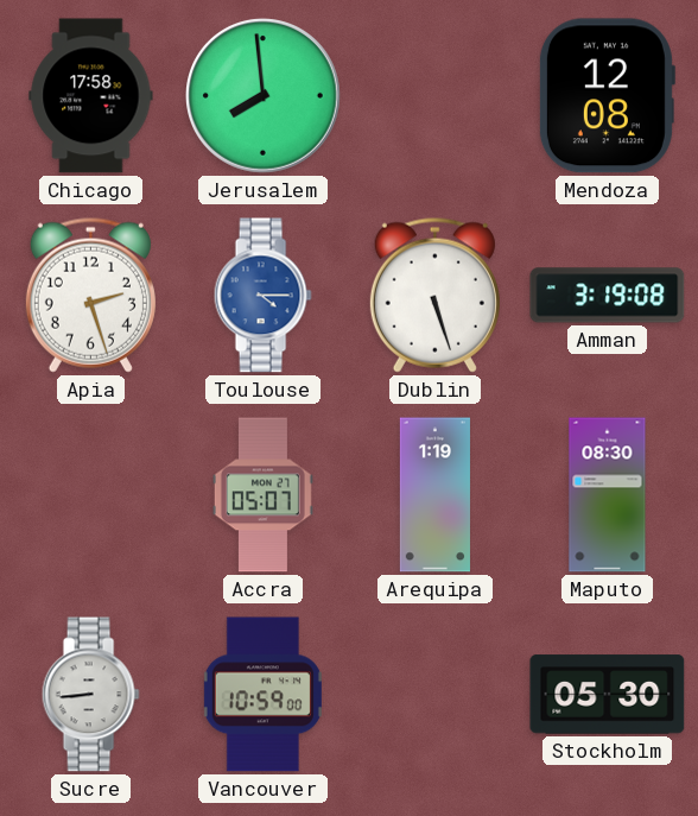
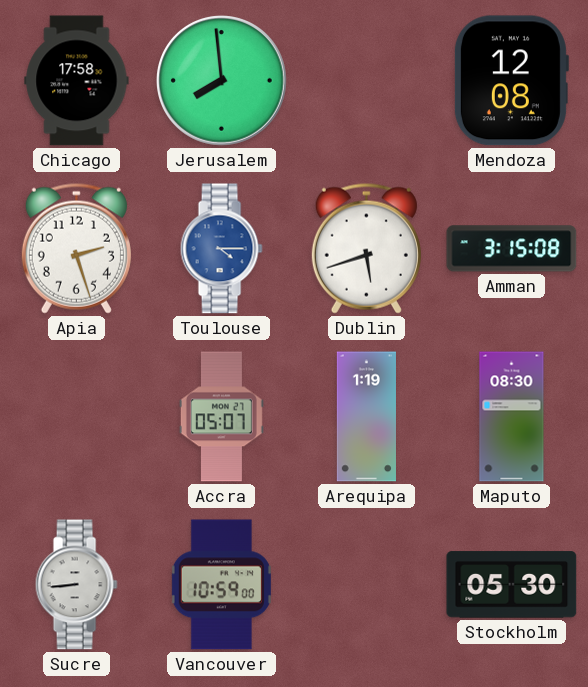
Dublin: 5:27 -> 5:42
Amman: 3:19 -> 3:15
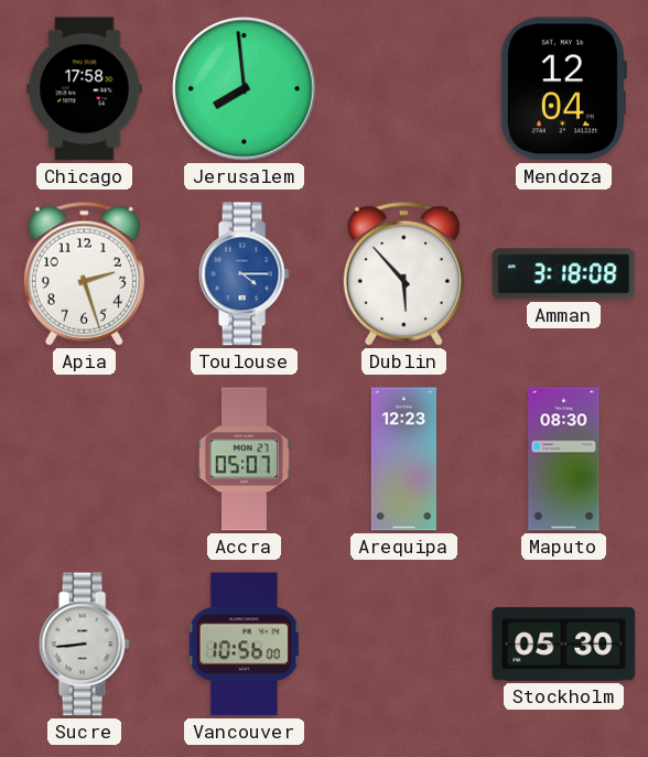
Mendoza: 12:08 -> 12:04
Dublin: 5:42 -> 5:53
Amman: 3:15 -> 3:18
Arequipa: 1:19 -> 12:23
Vancouver: 10:59 -> 10:56
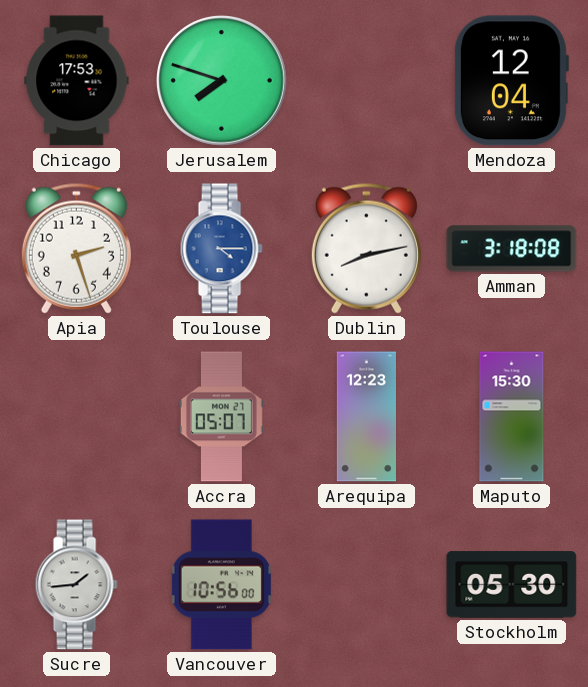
Chicago: 17:58 -> 17:53
Jerusalem: 7:59 -> 7:48
Dublin: 5:53 -> 8:13
Maputo: 08:30 -> 15:30
Sucre: 8:44 -> 1:44
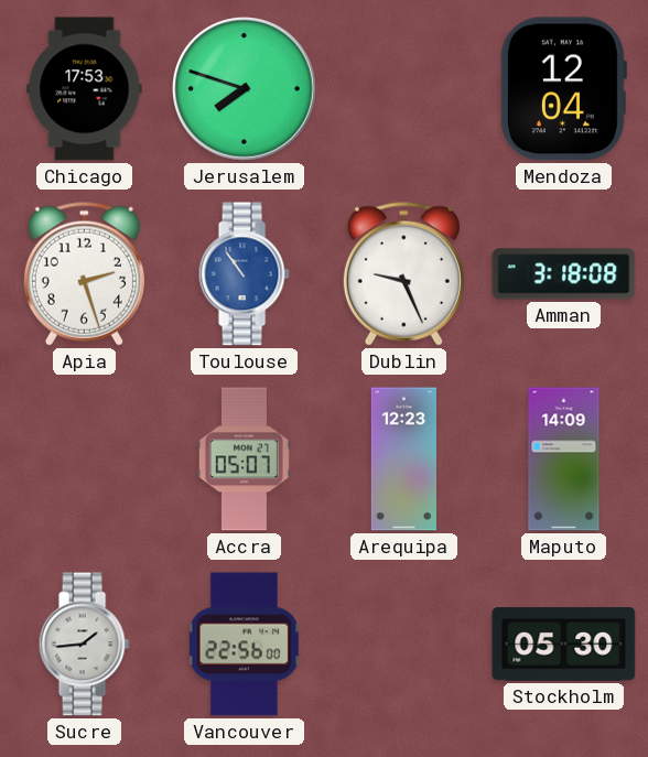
Toulouse: 4:15 -> 10:54
Dublin: 8:13 -> 9:26
Maputo: 15:30 -> 14:09
Vancouver: 10:56 -> 22:56
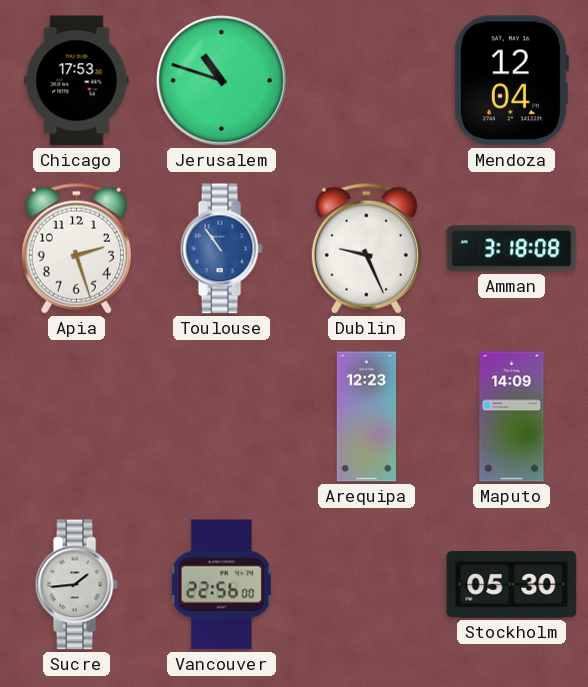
Jerusalem: 7:48 -> 10:48
Accra: 05:07 -> none
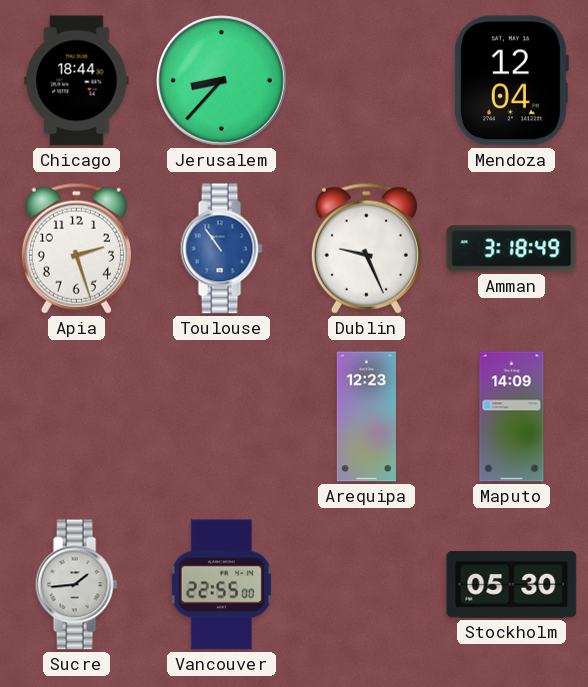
Chicago: 17:53 -> 18:44
Jerusalem: 10:48 -> 8:37
Amman: 3:18:08 -> 3:18:49
Vancouver: 22:56 -> 22:55
